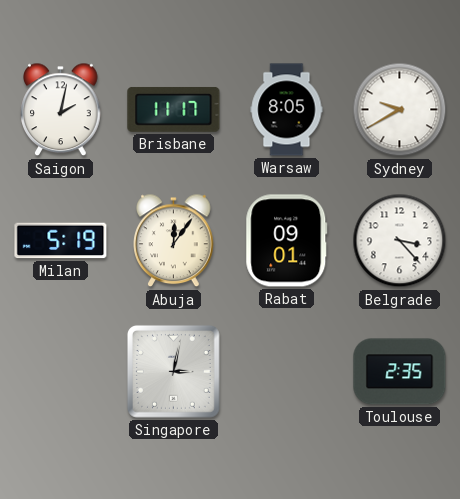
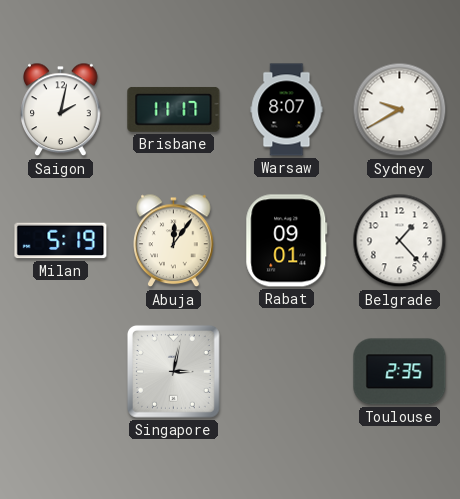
Warsaw: 8:05 -> 8:07
Belgrade: 3:23 -> 1:23
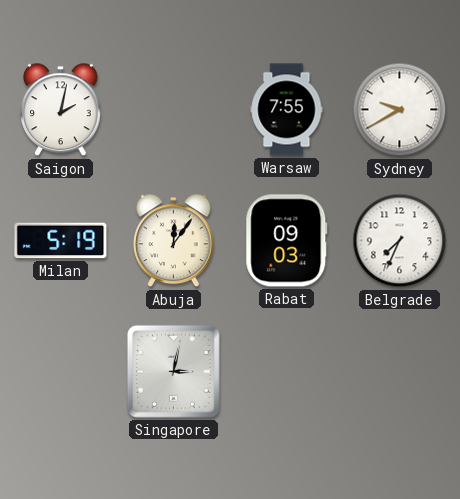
Brisbane: 11:17 -> none
Warsaw: 8:07 -> 7:55
Rabat: 09:01 -> 09:03
Belgrade: 1:23 -> 7:34
Toulouse: 2:35 -> none
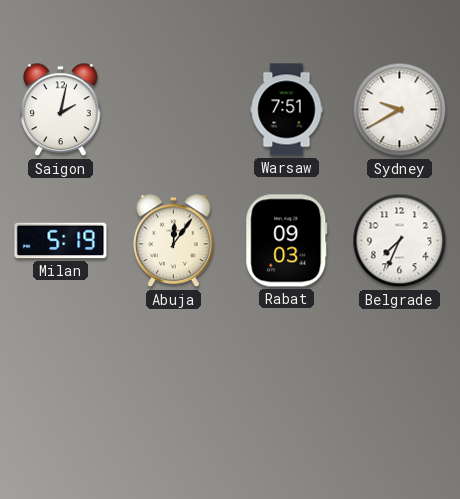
Warsaw: 7:55 -> 7:51
Singapore: 3:02 -> none
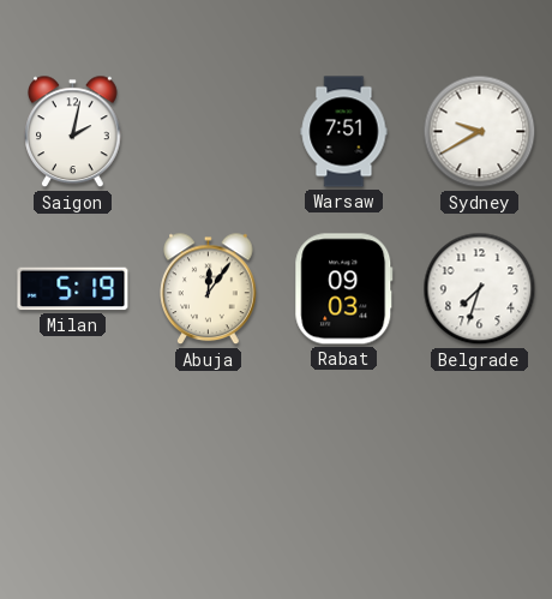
Belgrade: 7:34 -> 7:33
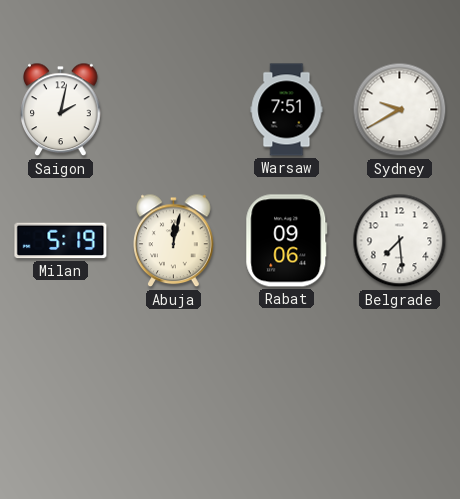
Abuja: 12:06 -> 12:02
Rabat: 09:03 -> 09:06
Belgrade: 7:33 -> 7:29
